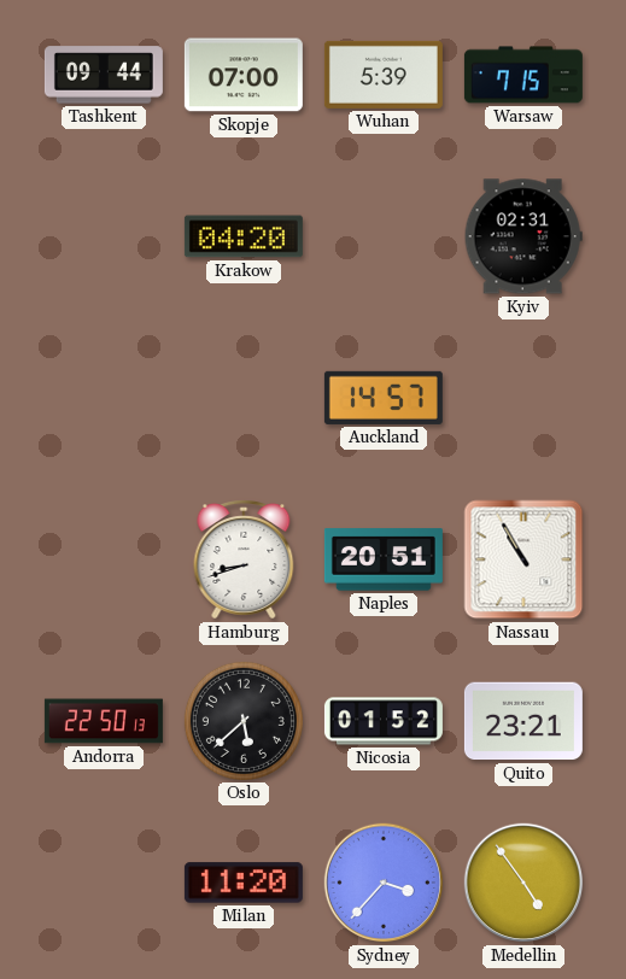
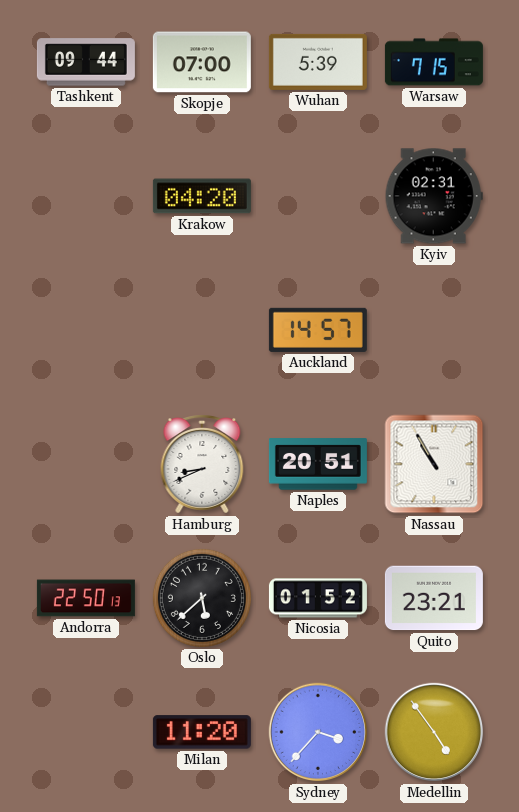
Hamburg: 8:42 -> 8:41
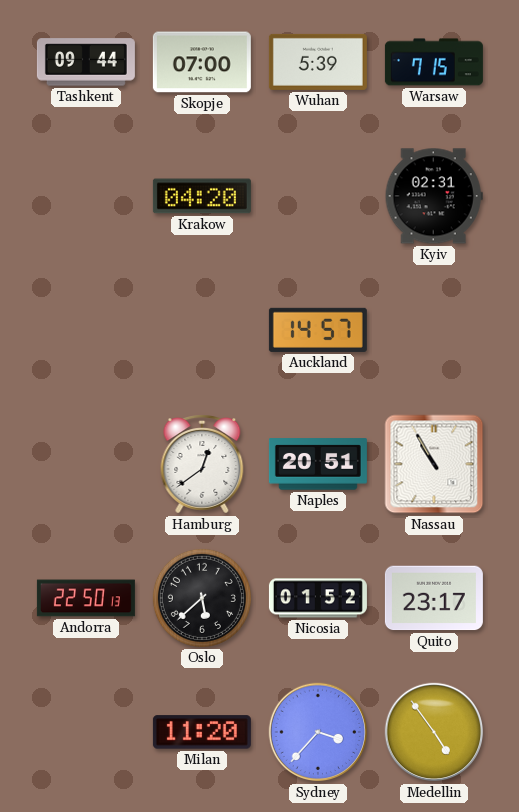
Hamburg: 8:41 -> 12:39
Quito: 23:21 -> 23:17
